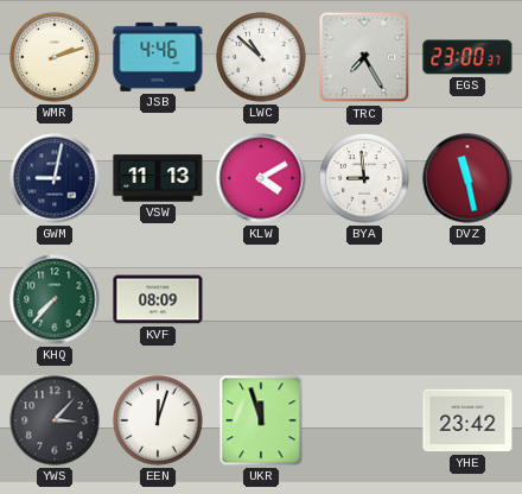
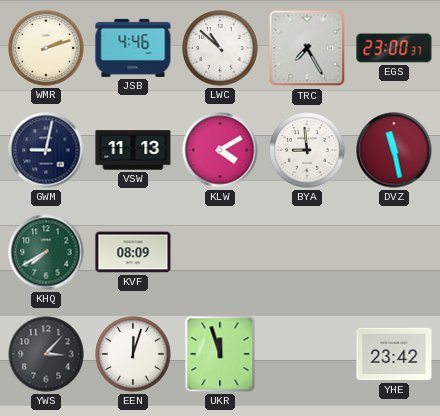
KHQ: 7:37 -> 7:40
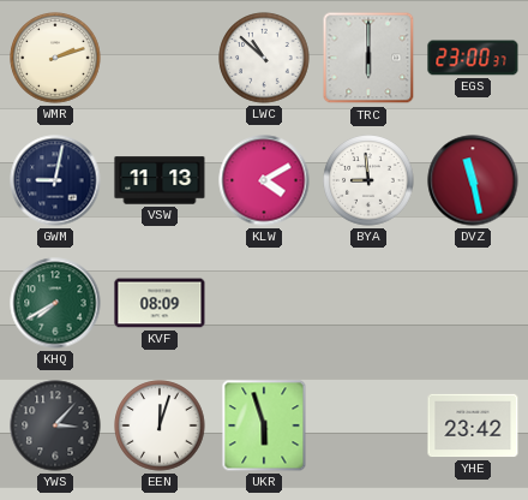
JSB: 4:46 -> none
TRC: 7:25 -> 6:00
UKR: 11:57 -> 5:57
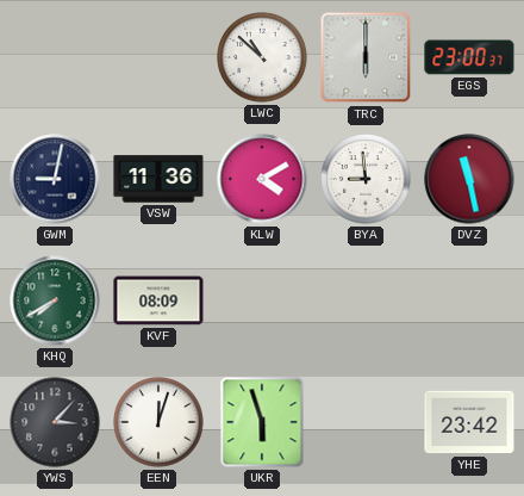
WMR: 2:12 -> none
VSW: 11:13 -> 11:36
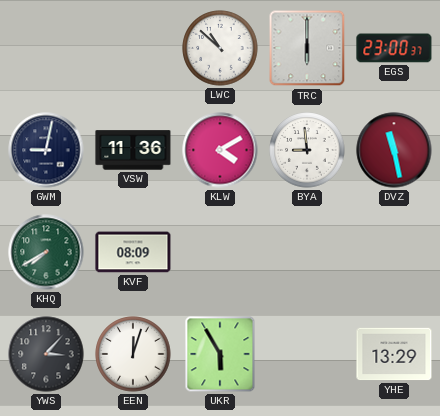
UKR: 5:57 -> 5:55
YHE: 23:42 -> 13:29
